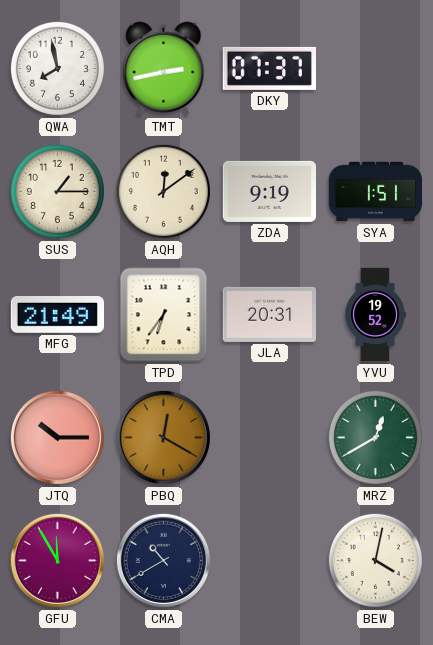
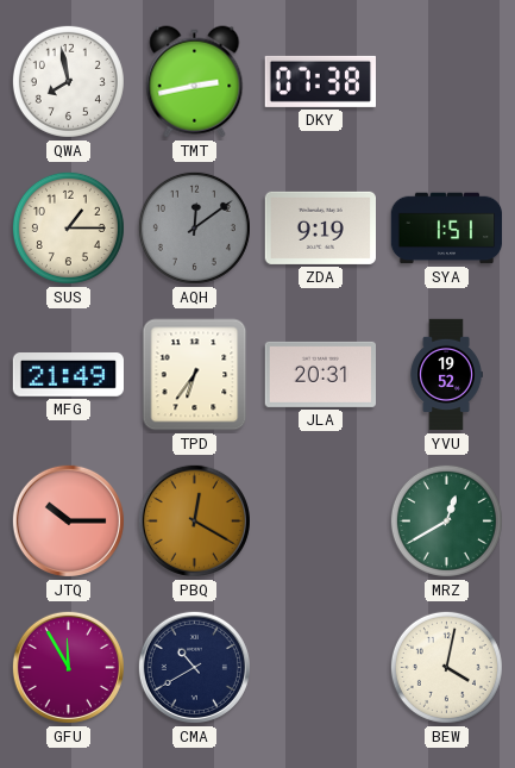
DKY: 07:37 -> 07:38
AQH dial: cream -> grey
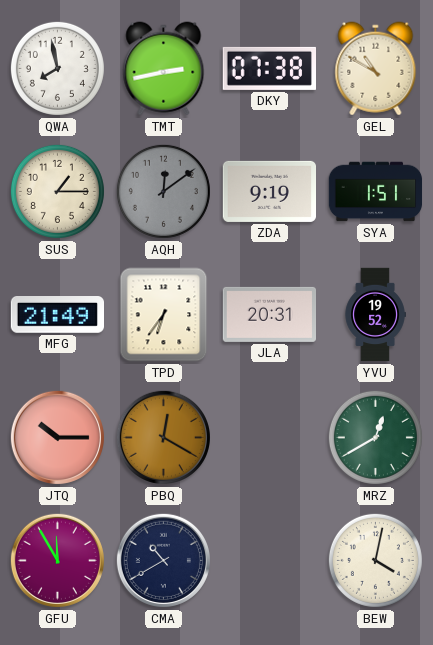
GEL: none -> 10:50
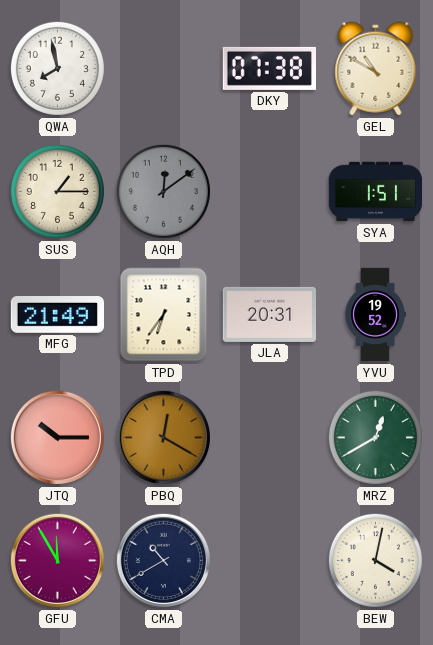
TMT: 2:43 -> none
ZDA: 9:19 -> none
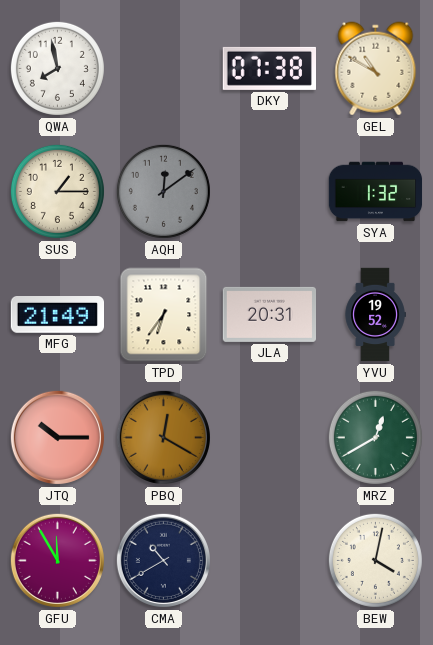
SYA: 1:51 -> 1:32
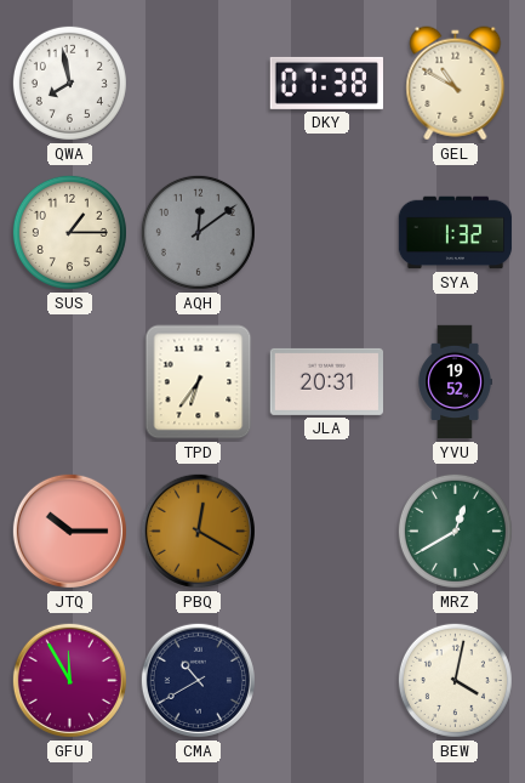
MFG: 21:49 -> none
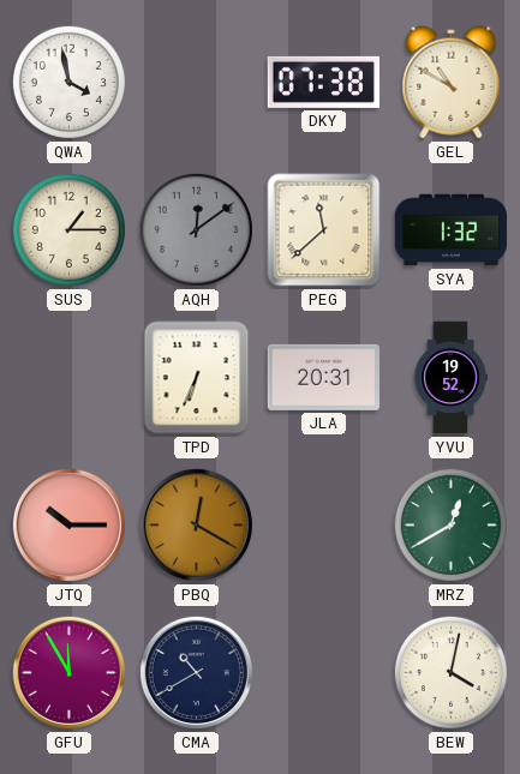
QWA: 7:58 -> 3:58
PEG: none -> 11:38
TPD: 6:36 -> 6:34
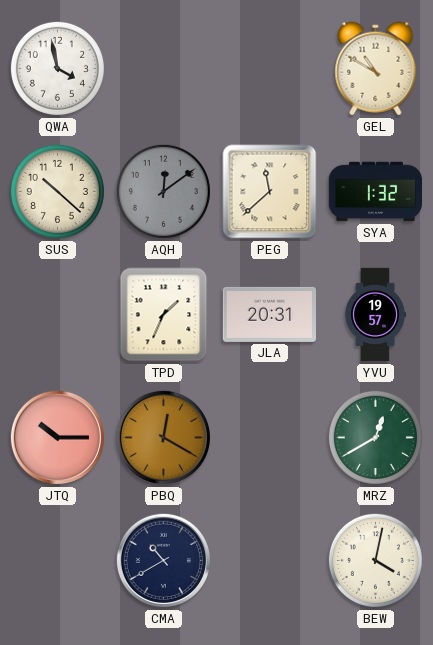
DKY: 07:38 -> none
SUS: 1:15 -> 10:22
TPD: 6:34 -> 1:34
YVU: 19:52 -> 19:57
GFU: 11:55 -> none
